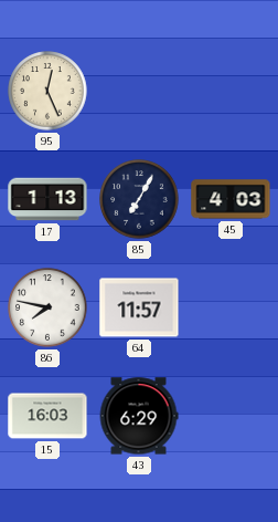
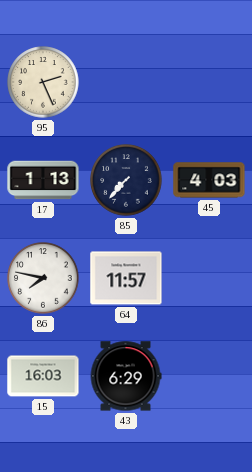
95: 12:26 -> 2:26
85: 7:05 -> 7:37
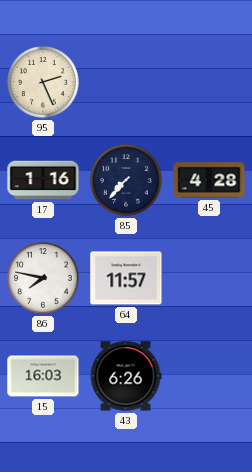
17: 1:13 -> 1:16
45: 4:03 -> 4:28
43: 6:29 -> 6:26
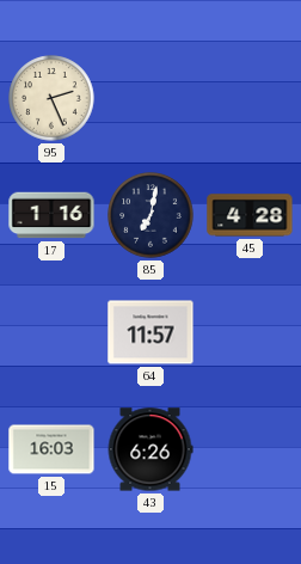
85: 7:37 -> 7:02
86: 7:47 -> none
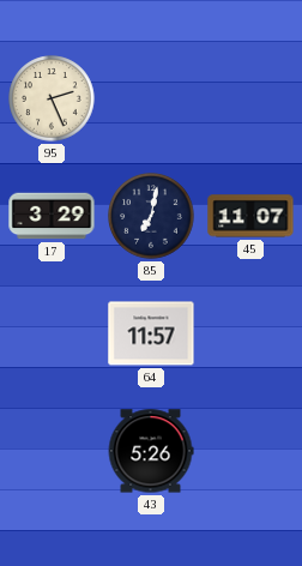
17: 1:16 -> 3:29
45: 4:28 -> 11:07
15: 16:03 -> none
43: 6:26 -> 5:26
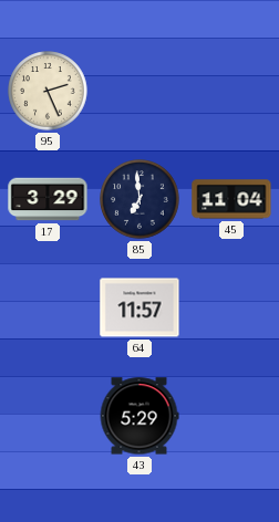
85: 7:02 -> 6:59
45: 11:07 -> 11:04
43: 5:26 -> 5:29
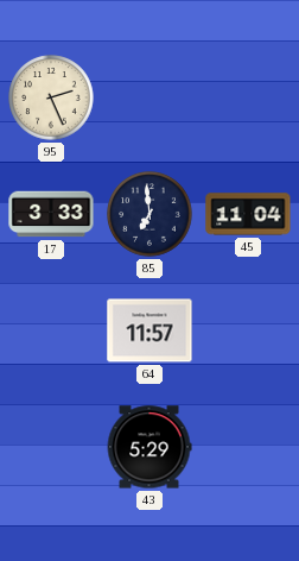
17: 3:29 -> 3:33
